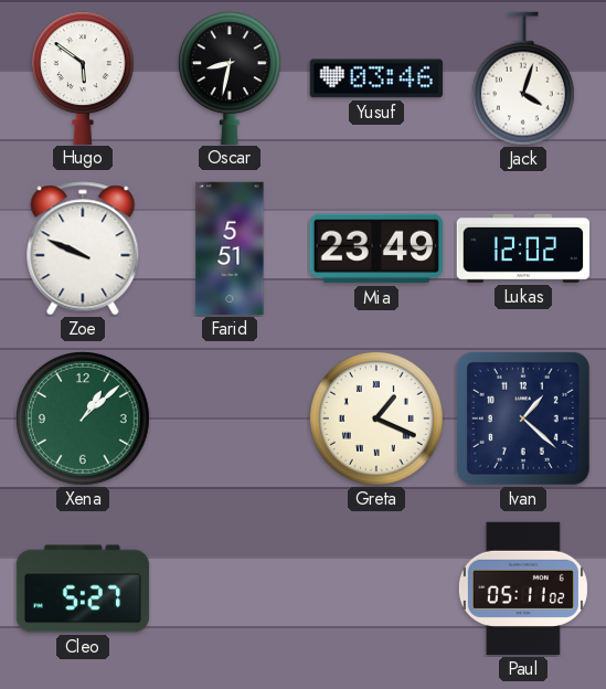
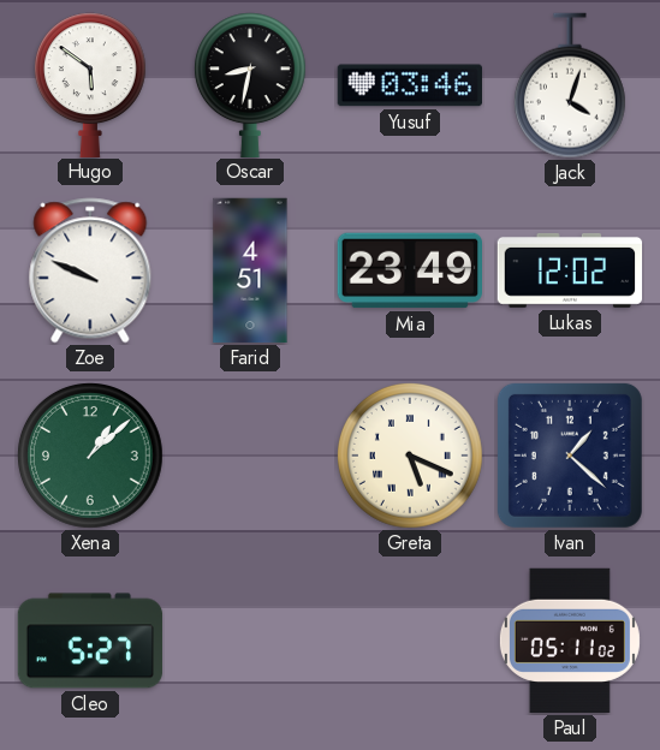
Farid: 5:51 -> 4:51
Greta: 1:19 -> 5:19
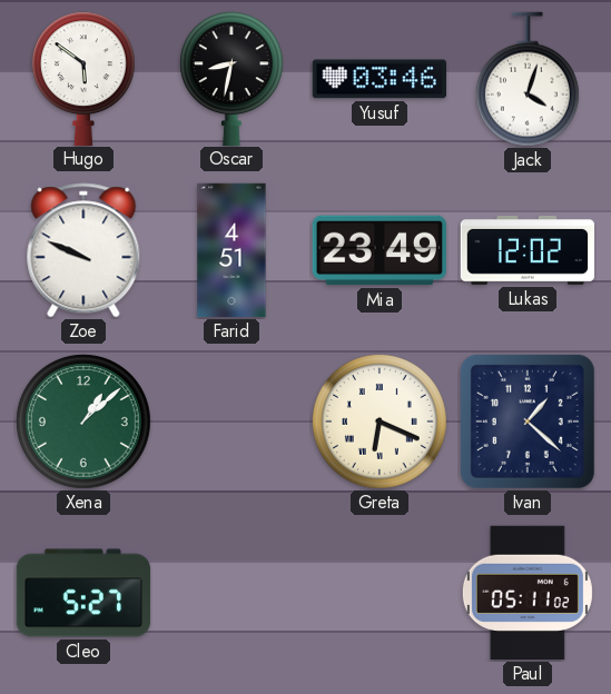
Greta: 5:19 -> 6:19
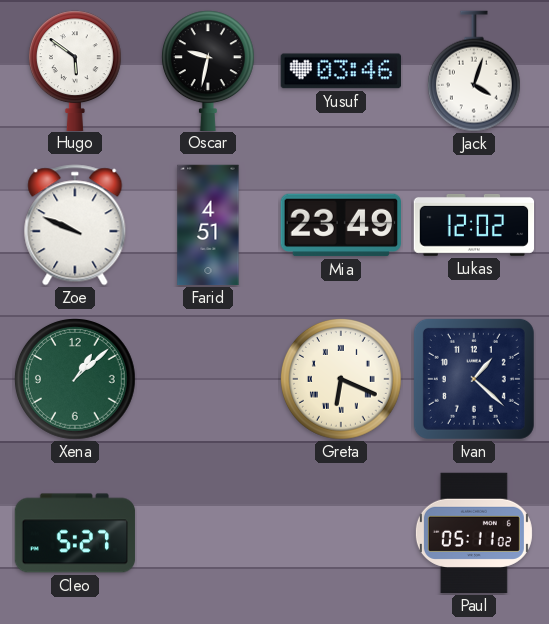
Oscar: 8:32 -> 9:32
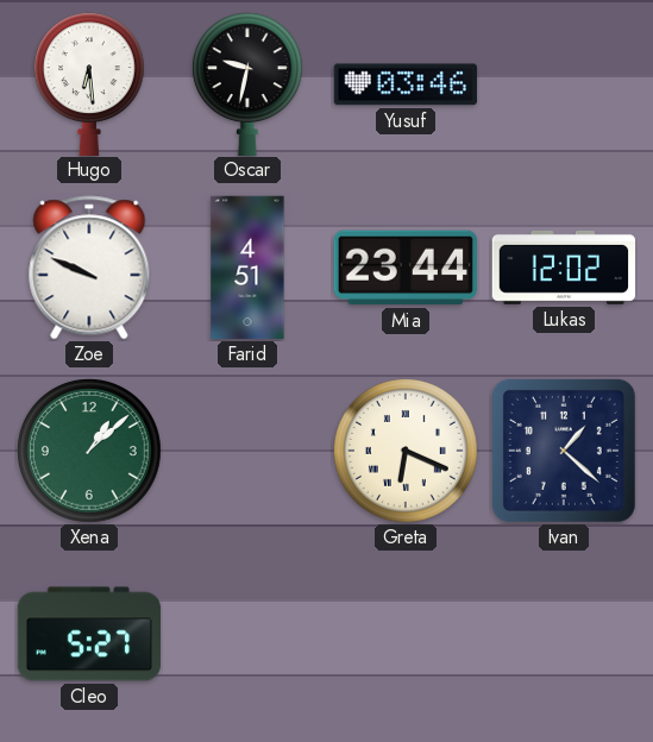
Hugo: 5:51 -> 6:29
Jack: 4:03 -> none
Mia: 23:49 -> 23:44
Paul: 05:11 -> none
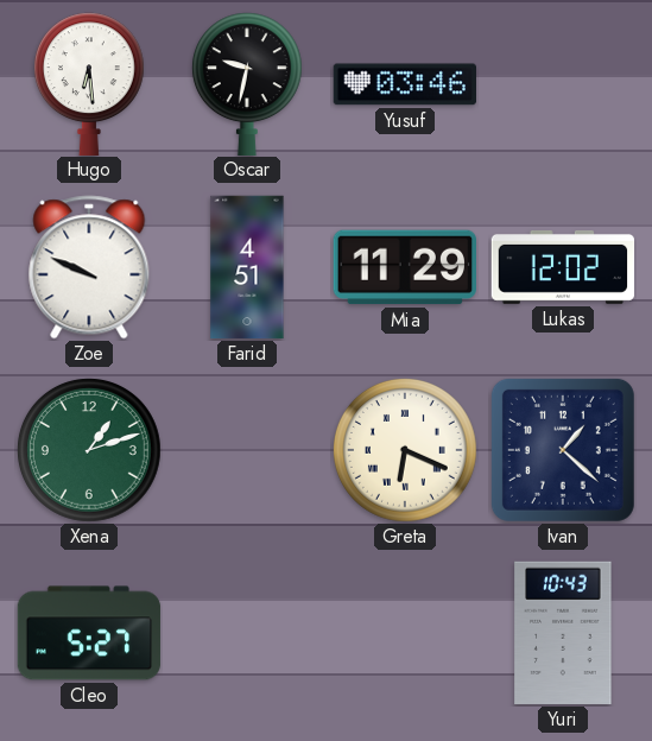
Mia: 23:44 -> 11:29
Xena: 1:08 -> 1:12
Yuri: none -> 10:43
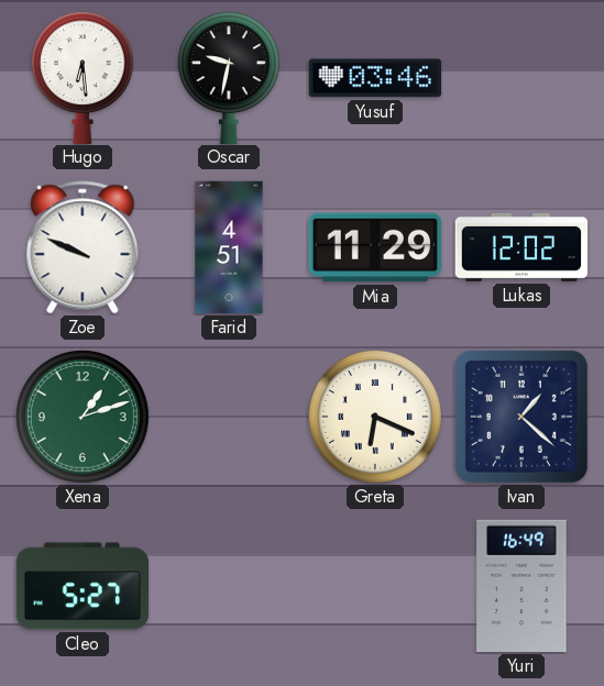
Yuri: 10:43 -> 16:49
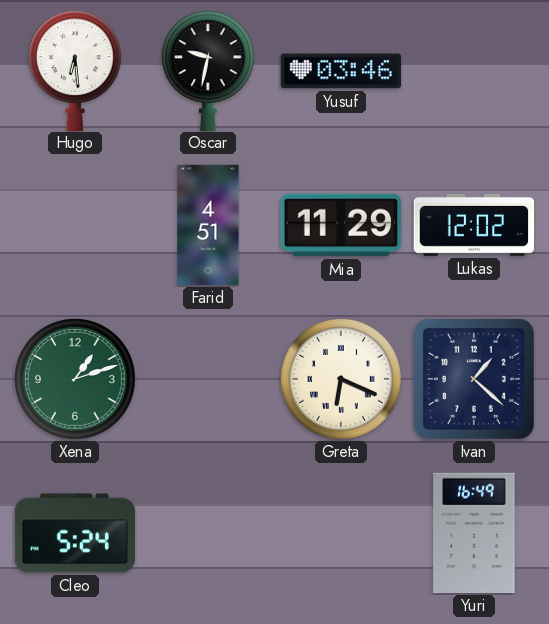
Zoe: 9:49 -> none
Cleo: 5:27 -> 5:24
